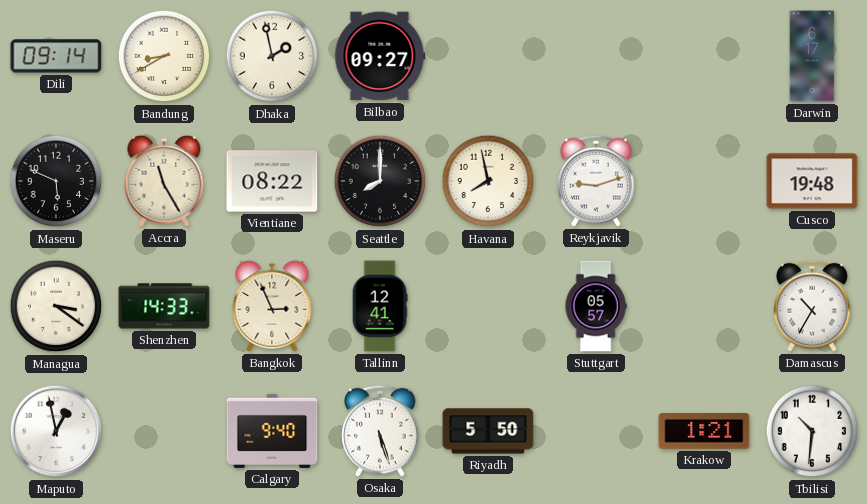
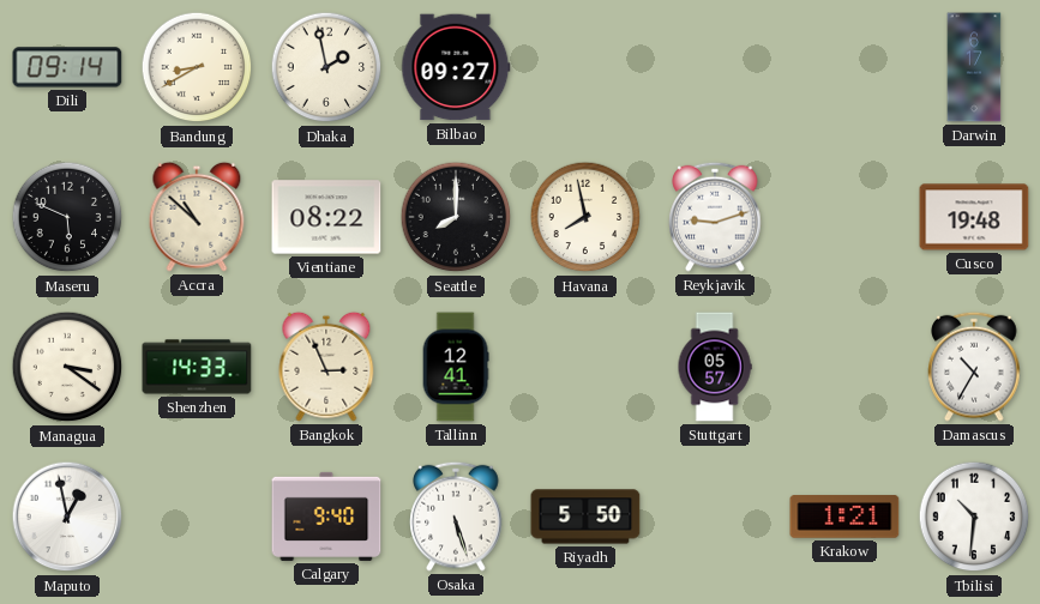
Accra: 11:25 -> 10:52
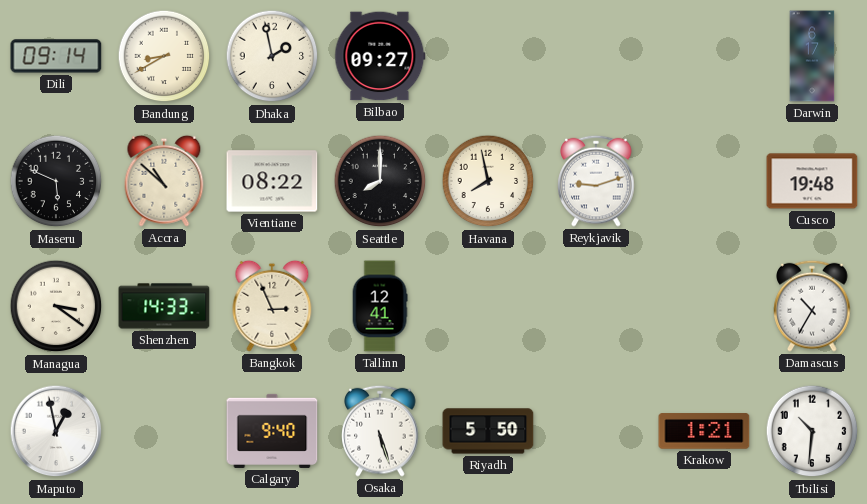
Stuttgart: 05:57 -> none
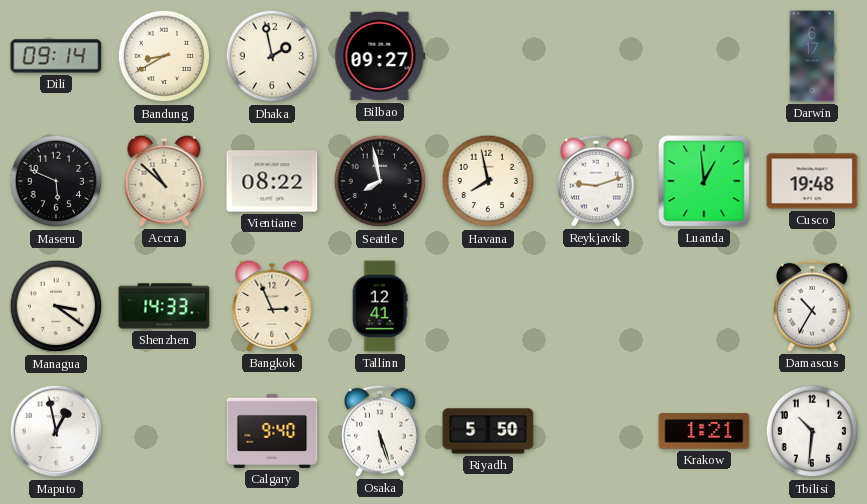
Seattle: 8:00 -> 7:58
Luanda: none -> 12:59
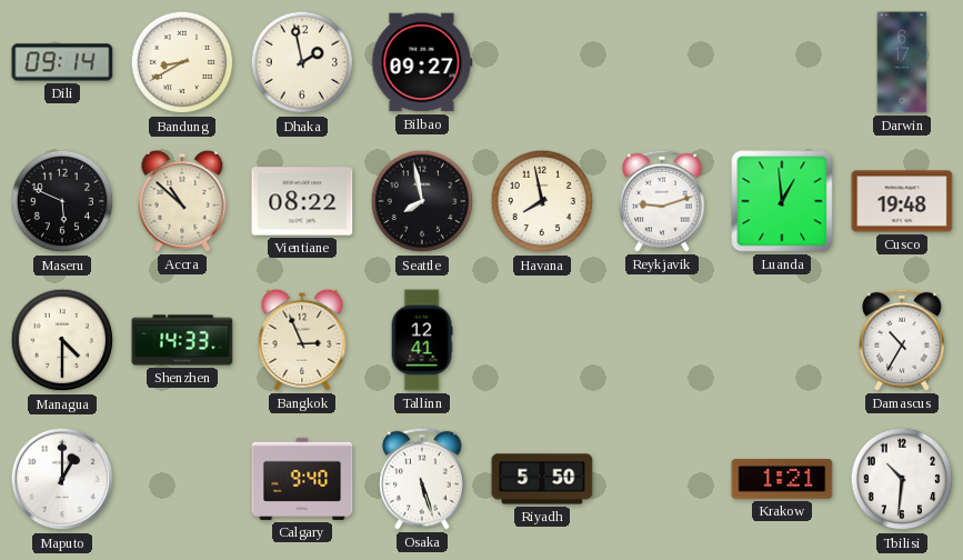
Managua: 3:21 -> 4:30
Maputo: 12:58 -> 1:00
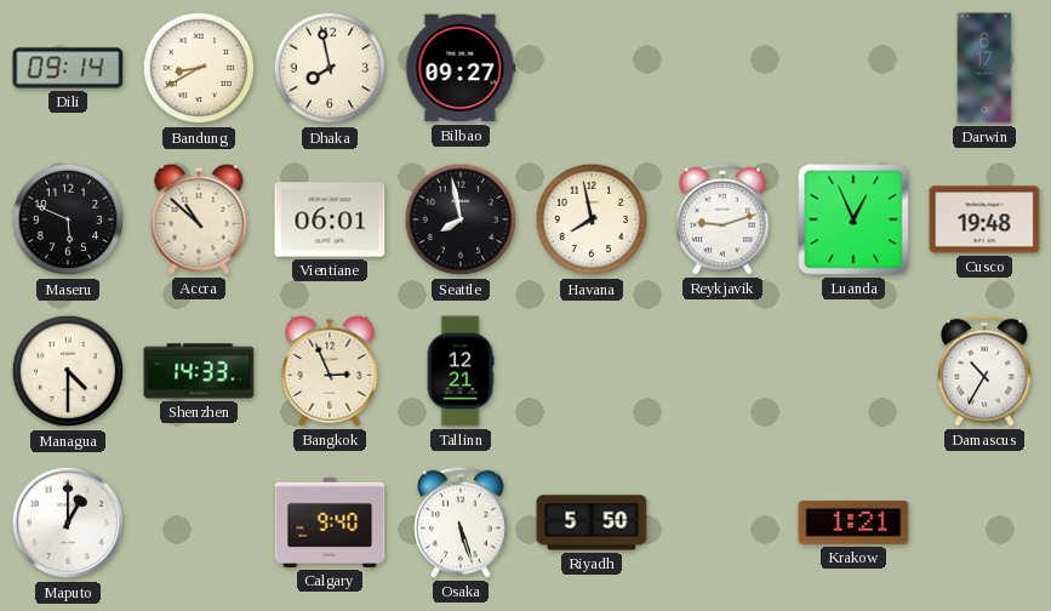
Dhaka: 1:58 -> 7:58
Vientiane: 08:22 -> 06:01
Luanda: 12:59 -> 12:56
Tallinn: 12:41 -> 12:21
Tbilisi: 10:31 -> none
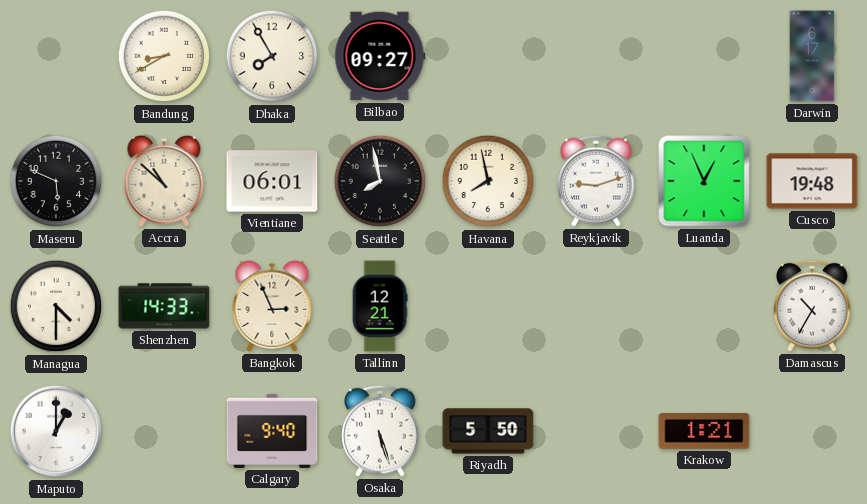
Dili: 09:14 -> none
Dhaka: 7:58 -> 7:55
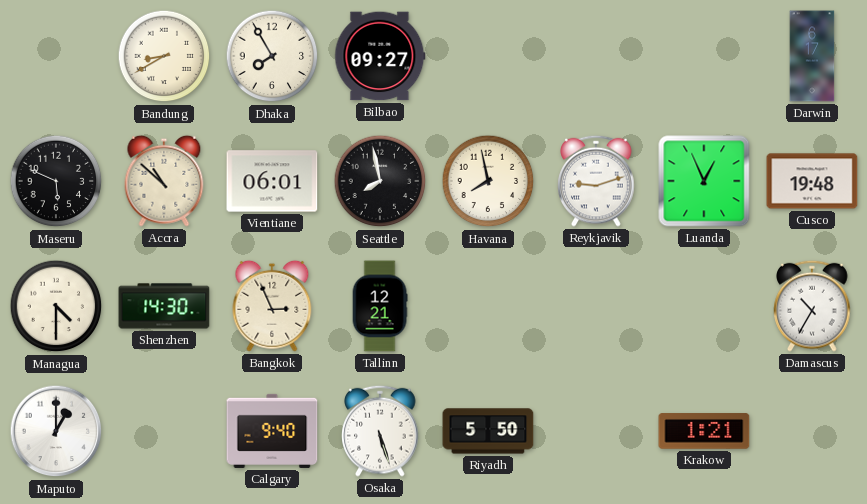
Shenzhen: 14:33 -> 14:30
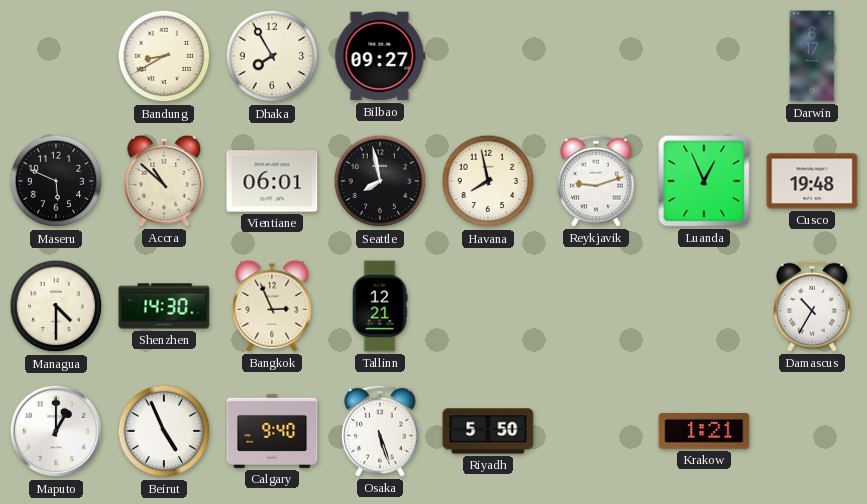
Beirut: none -> 4:56
